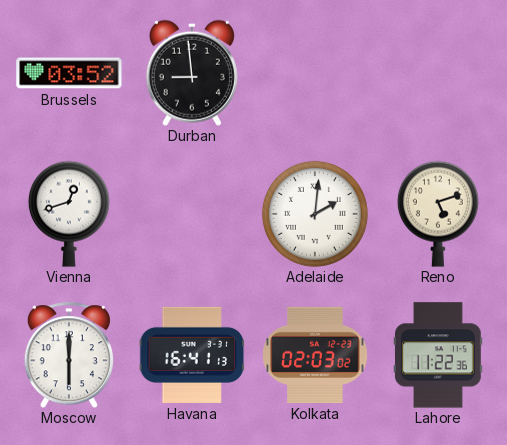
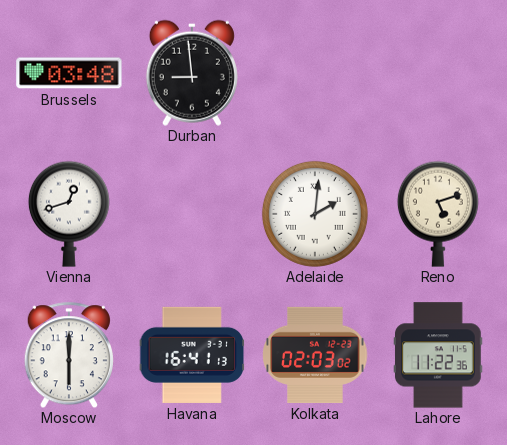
Brussels: 03:52 -> 03:48
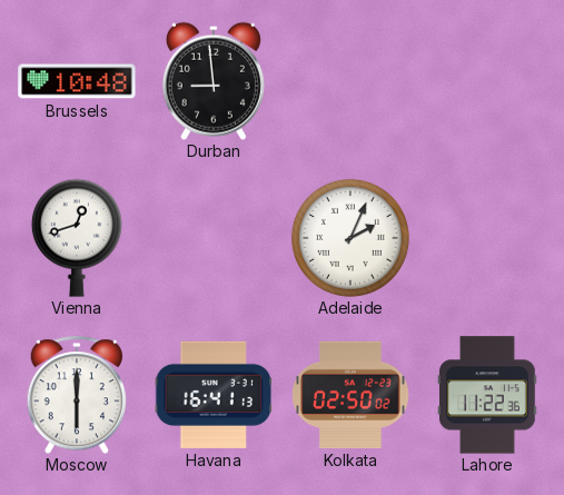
Brussels: 03:48 -> 10:48
Adelaide: 2:01 -> 2:04
Reno: 5:12 -> none
Kolkata: 02:03 -> 02:50
